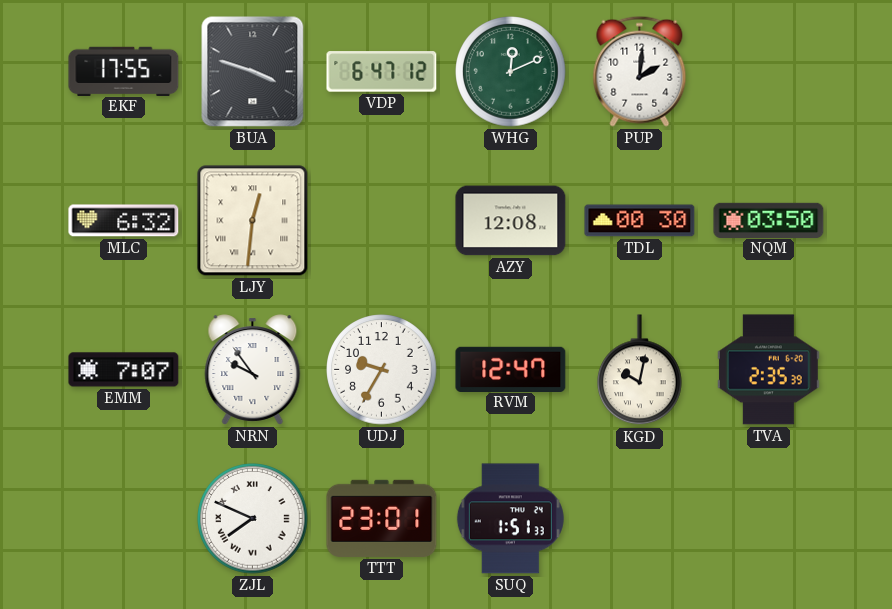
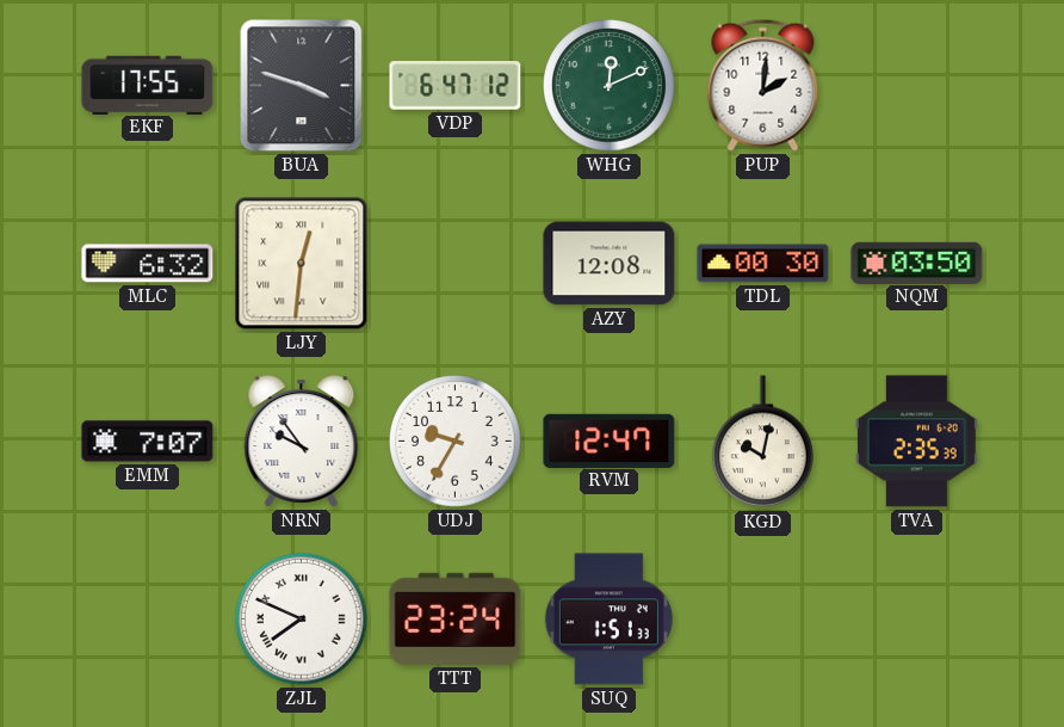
TTT: 23:01 -> 23:24
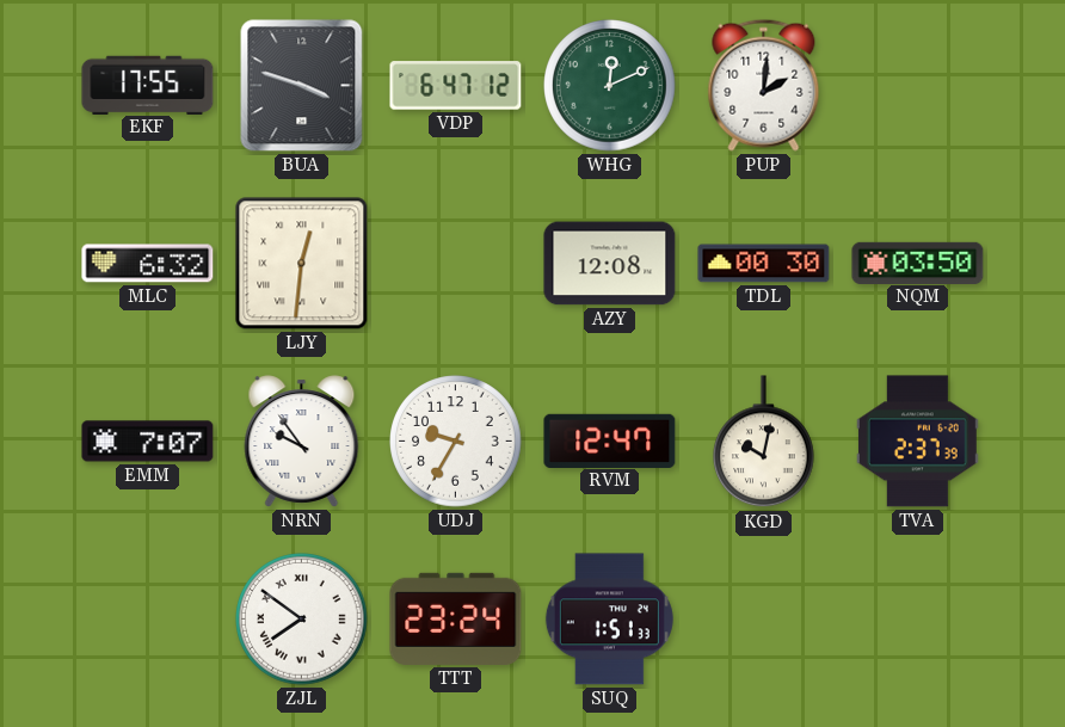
TVA: 2:35 -> 2:37
ZJL: 7:49 -> 7:51
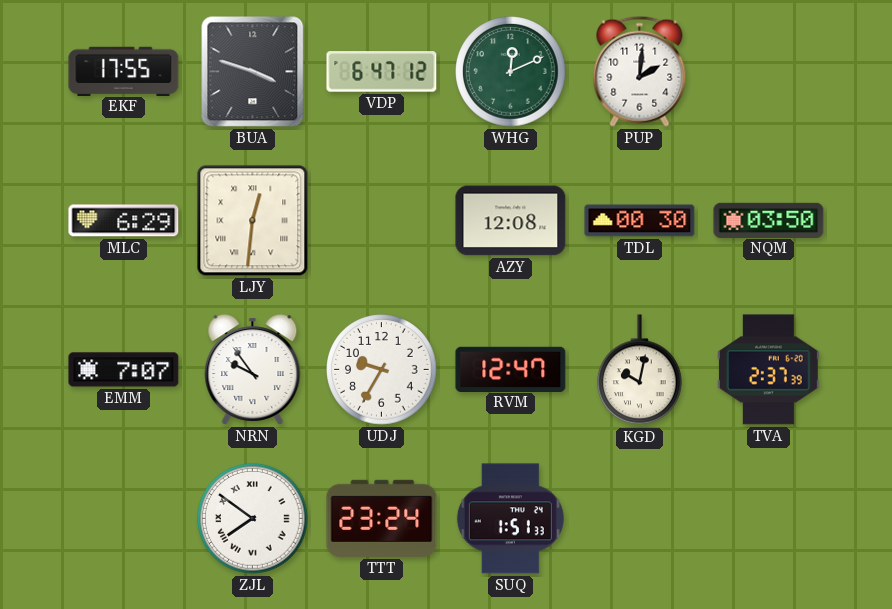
MLC: 6:32 -> 6:29
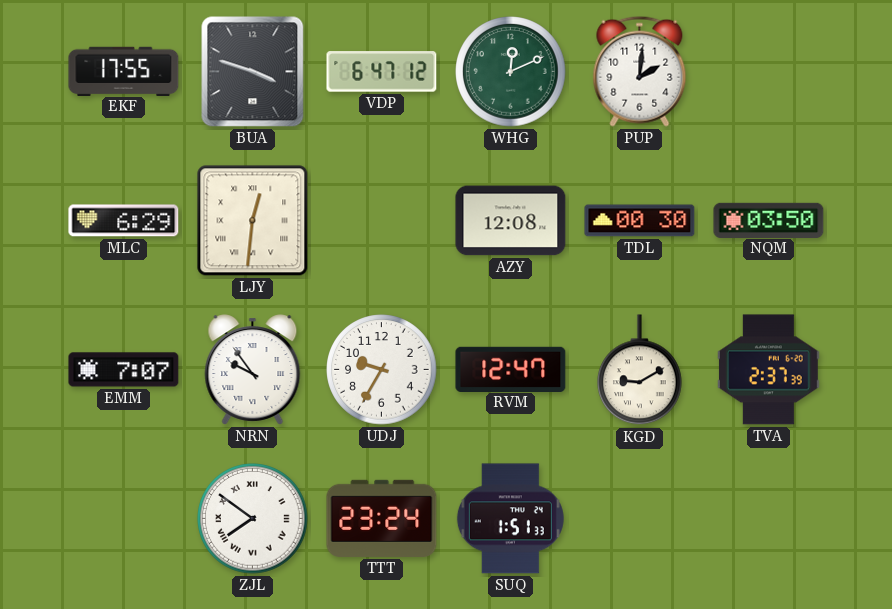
KGD: 10:02 -> 9:10
